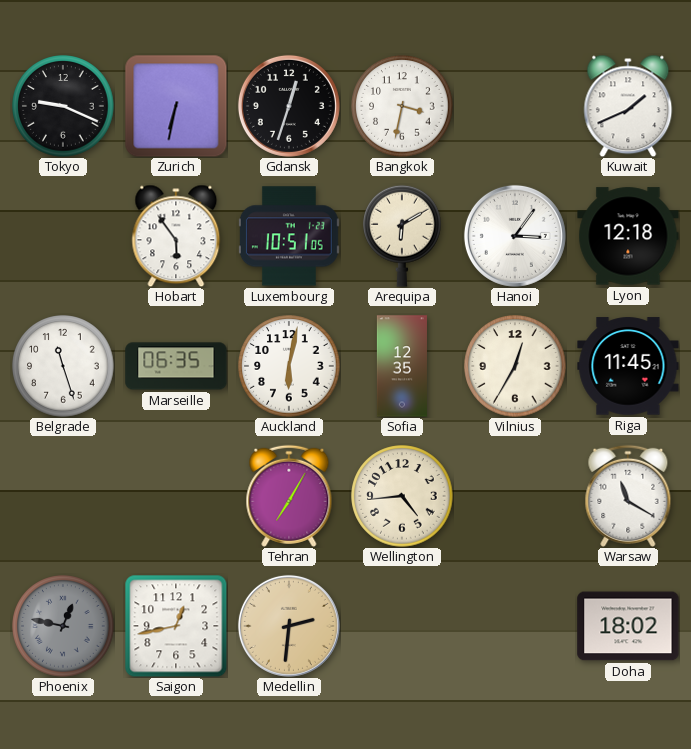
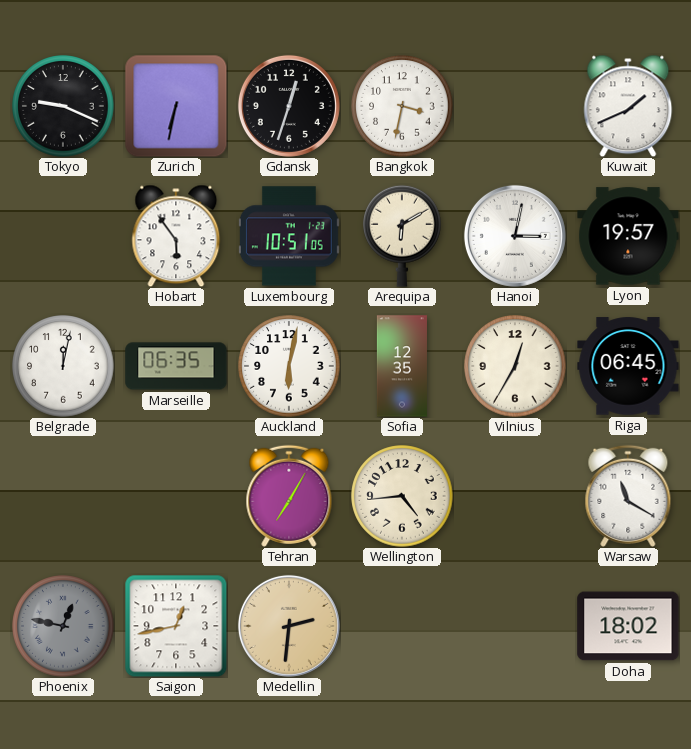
Hanoi: 3:06 -> 3:02
Lyon: 12:18 -> 19:57
Belgrade: 11:27 -> 12:02
Riga: 11:45 -> 06:45
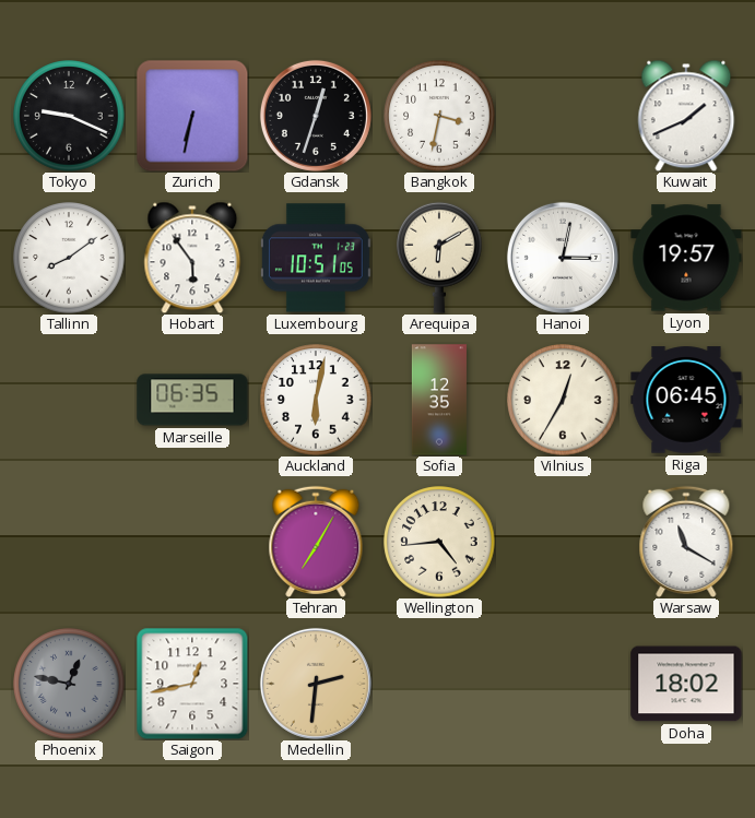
Tallinn: none -> 8:09
Belgrade: 12:02 -> none
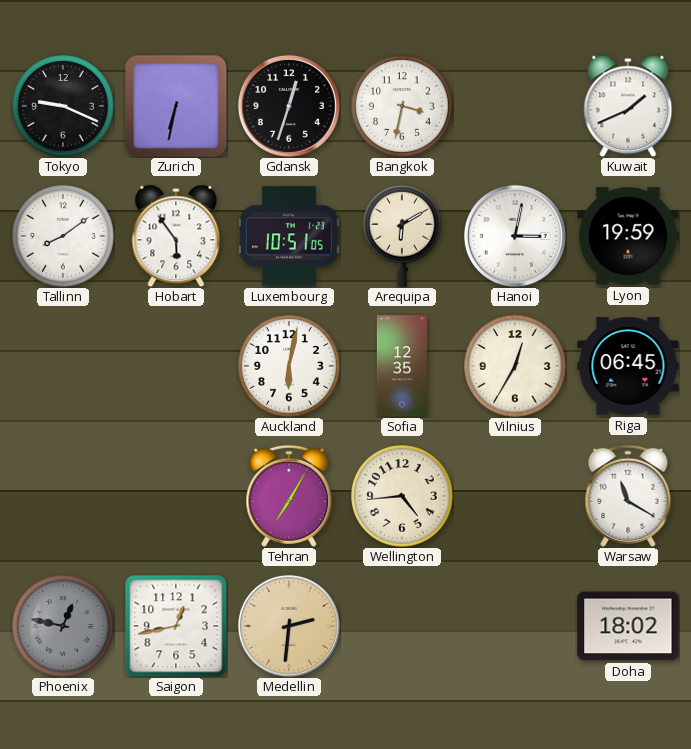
Lyon: 19:57 -> 19:59
Marseille: 06:35 -> none
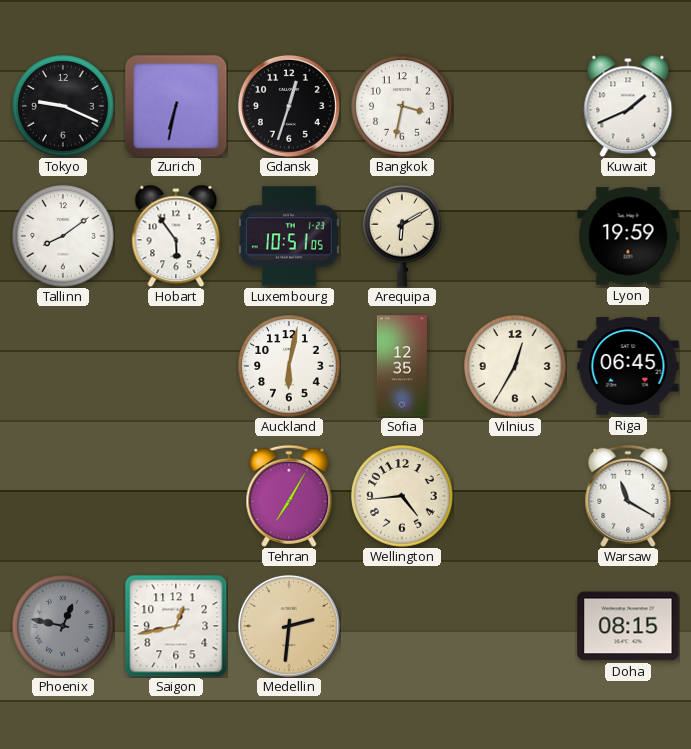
Hanoi: 3:02 -> none
Doha: 18:02 -> 08:15
